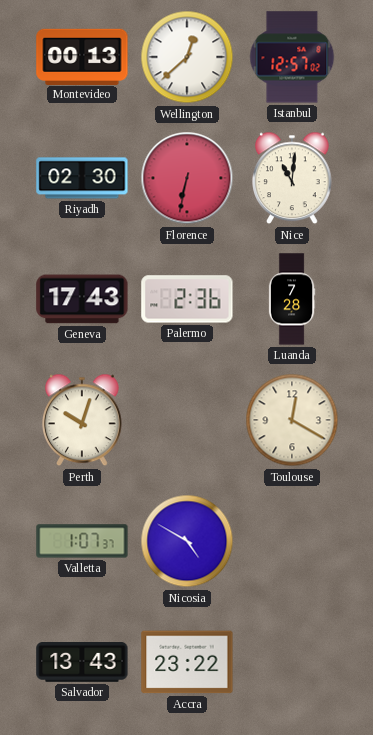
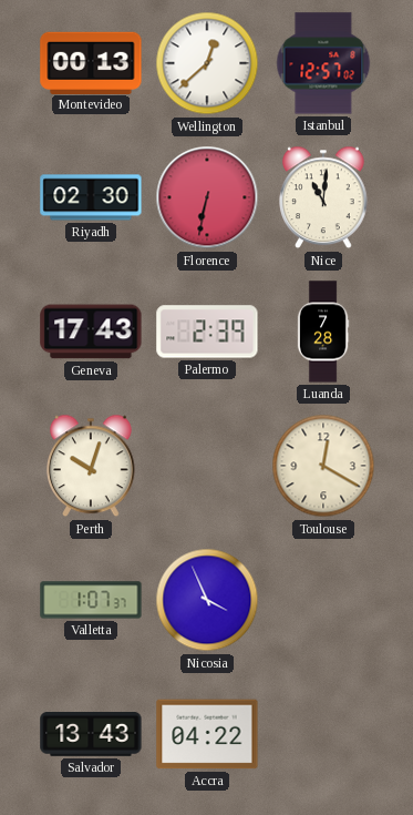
Palermo: 2:36 -> 2:39
Nicosia: 4:50 -> 3:56
Accra: 23:22 -> 04:22
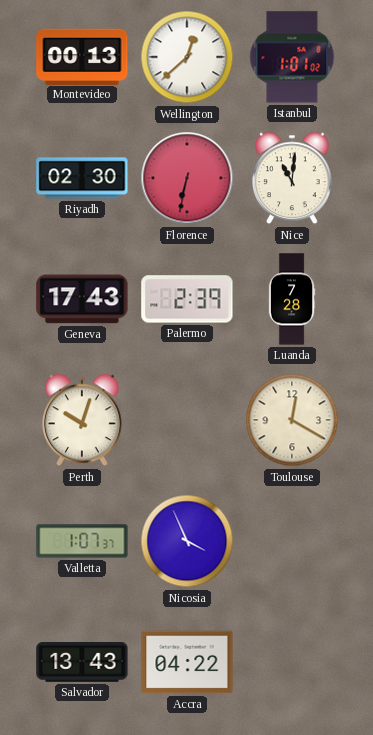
Istanbul: 12:57 -> 1:01
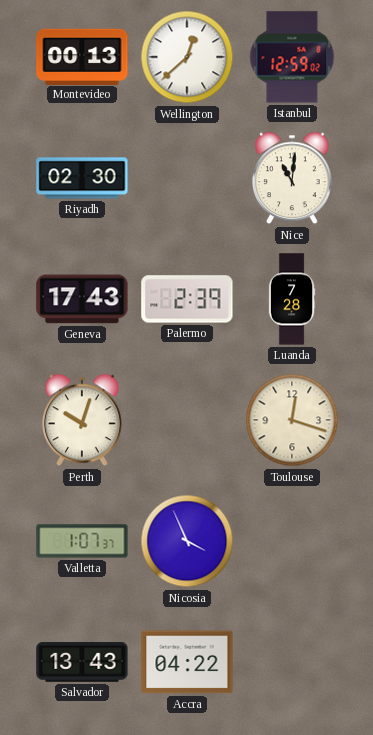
Istanbul: 1:01 -> 12:59
Florence: 6:32 -> none
Toulouse: 12:20 -> 12:18
